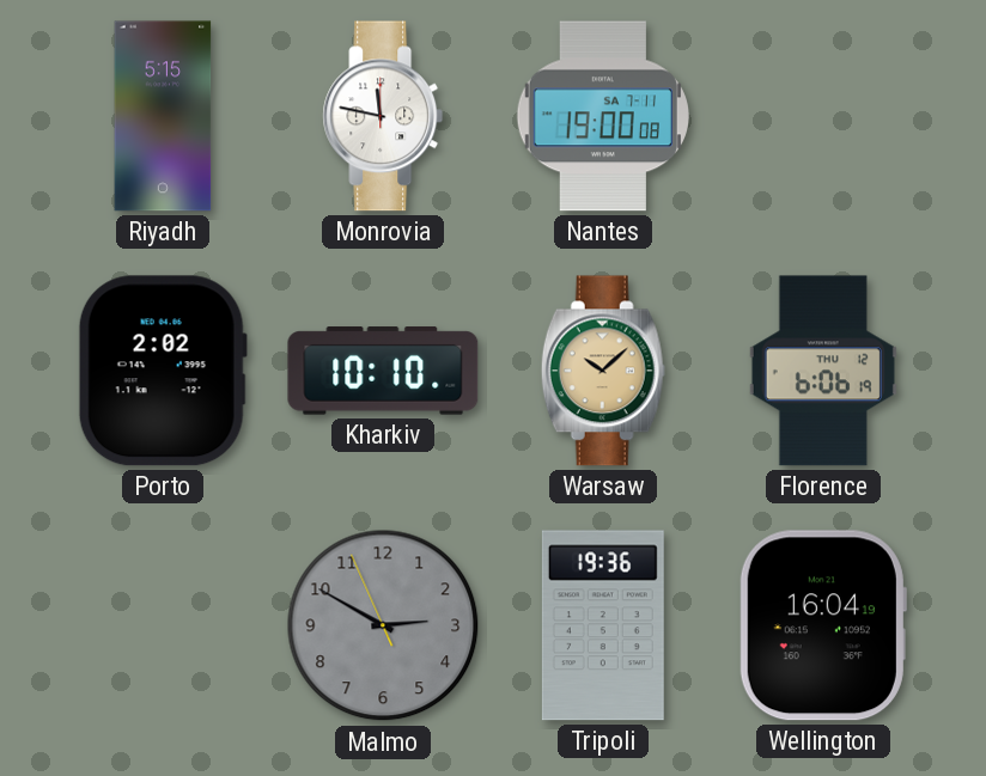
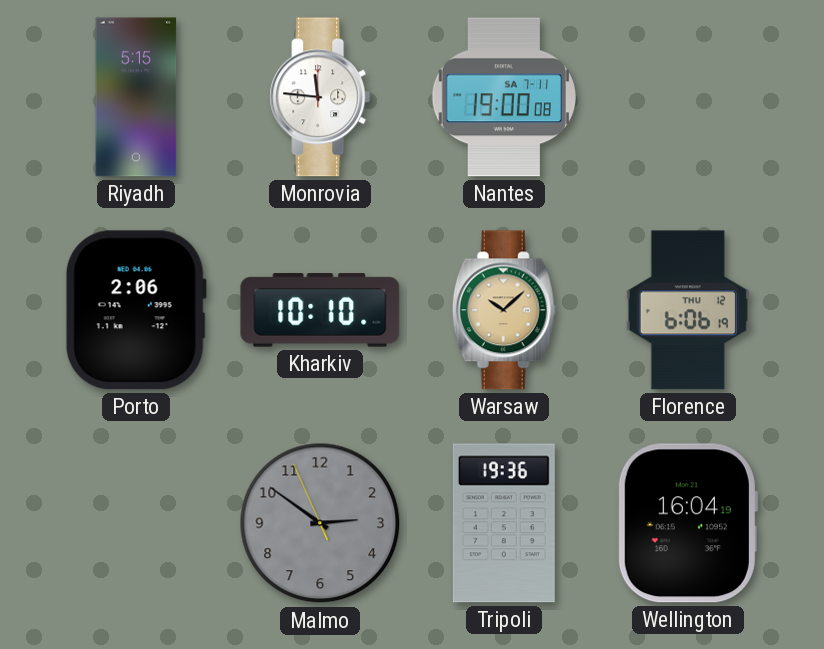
Monrovia: 11:47 -> 11:46
Porto: 2:02 -> 2:06
Malmo: 2:49 -> 2:50
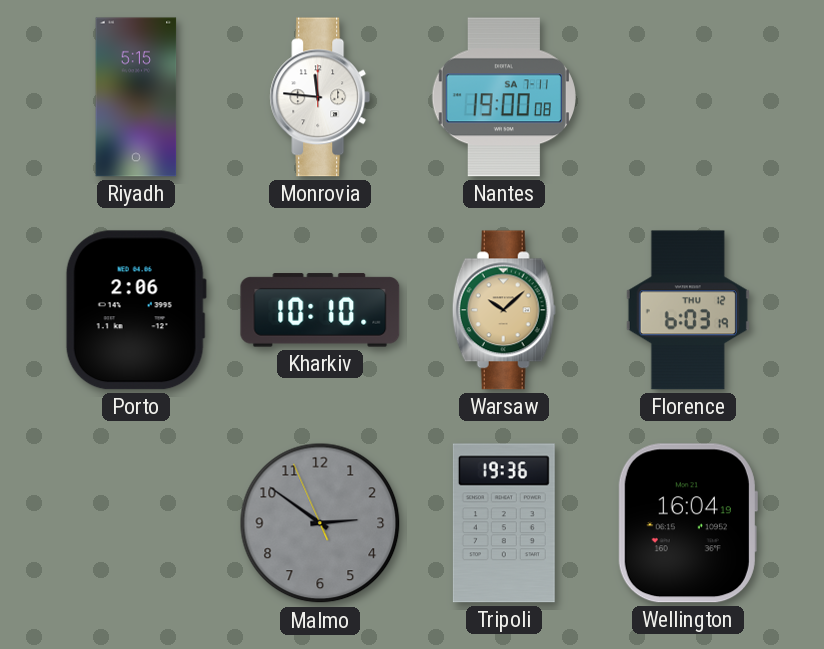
Florence: 6:06 -> 6:03
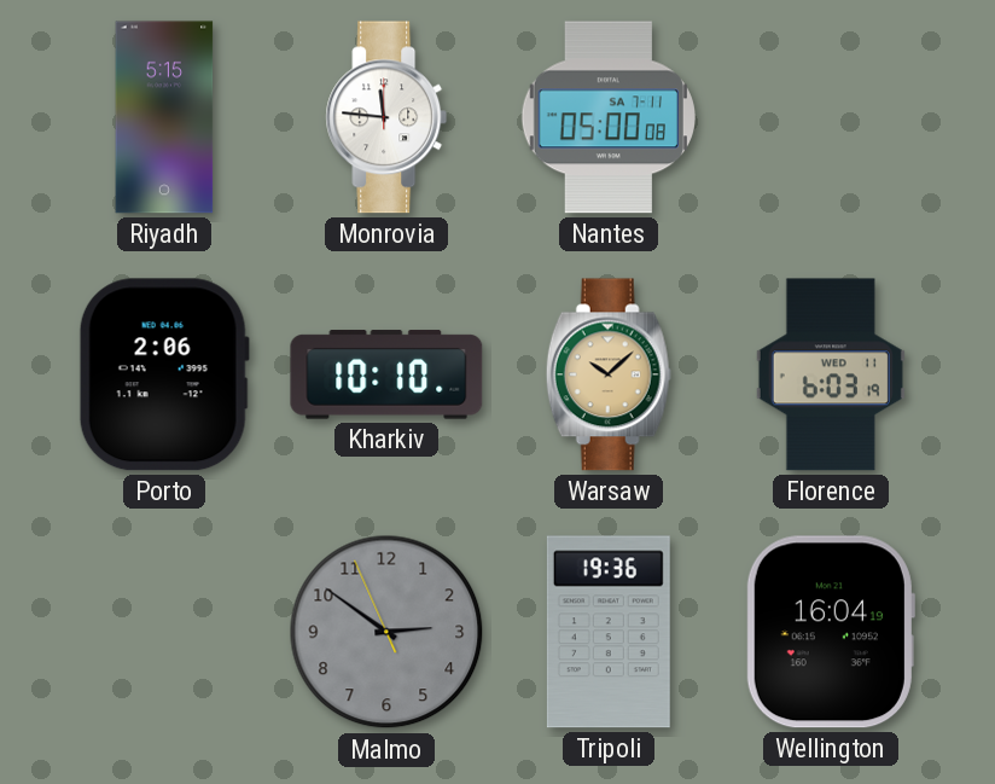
Nantes: 19:00 -> 05:00
Florence date: THU 12 -> WED 11
